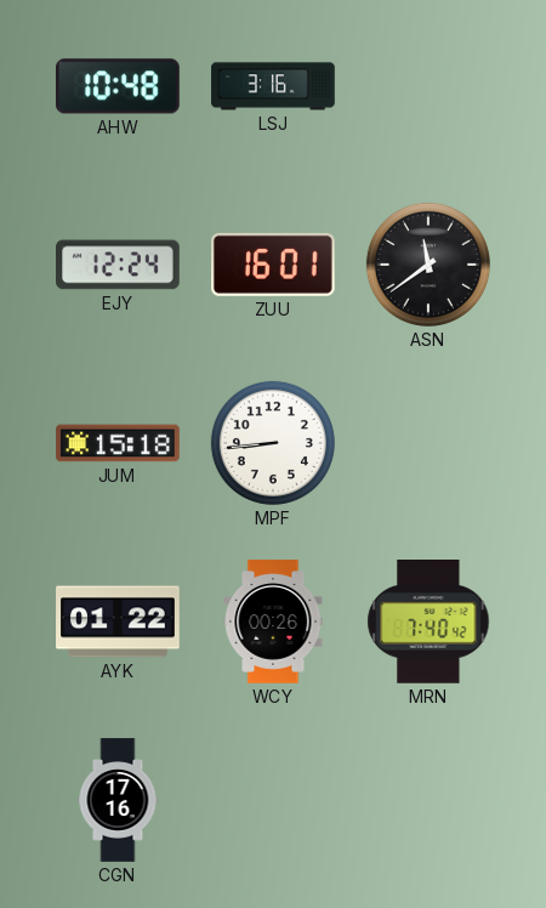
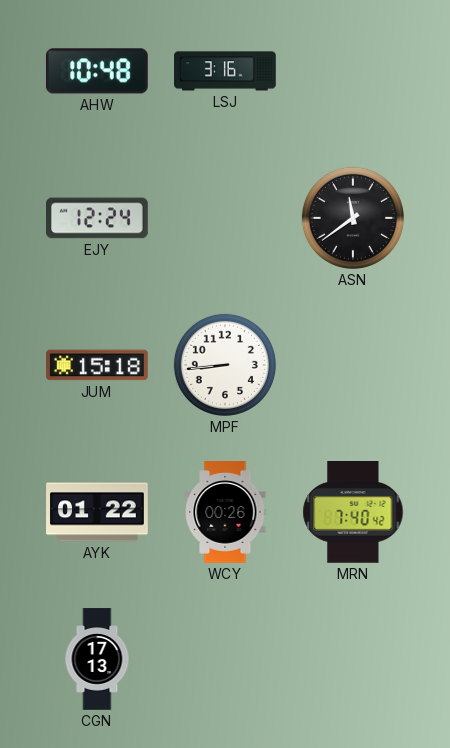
ZUU: 16:01 -> none
CGN: 17:16 -> 17:13
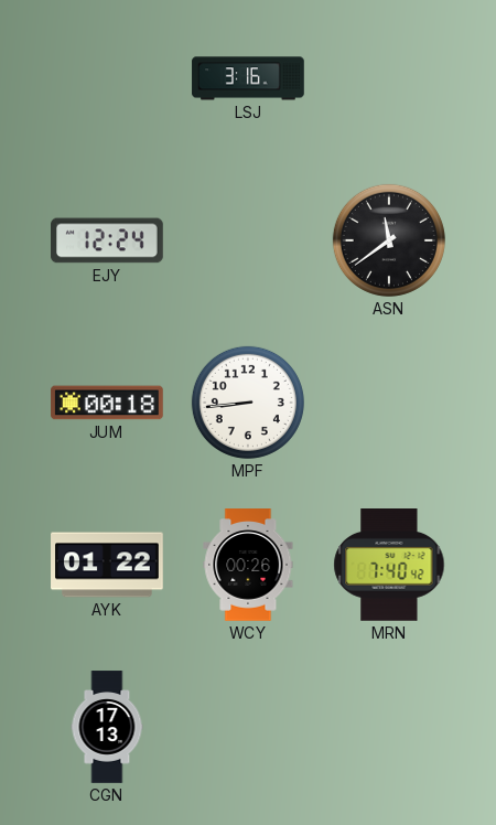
AHW: 10:48 -> none
JUM: 15:18 -> 00:18
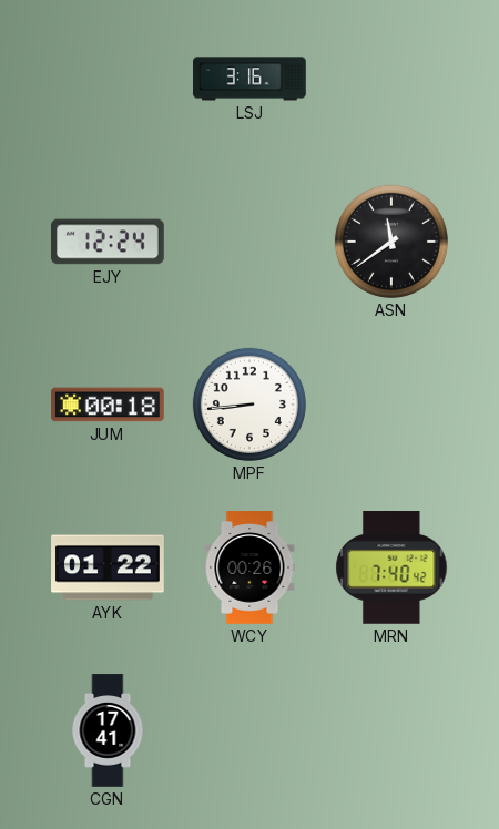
CGN: 17:13 -> 17:41
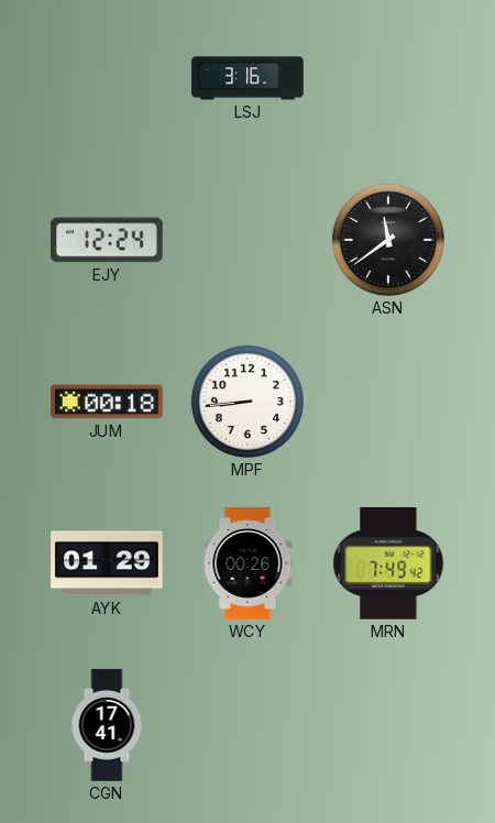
AYK: 01:22 -> 01:29
MRN: 7:40 -> 7:49
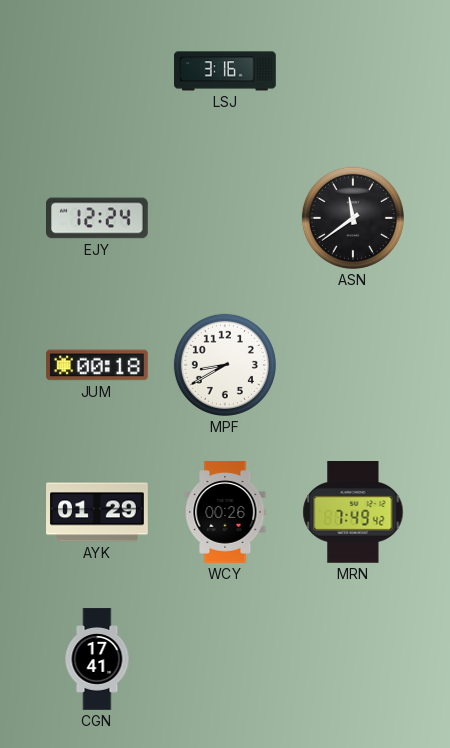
MPF: 8:44 -> 8:40
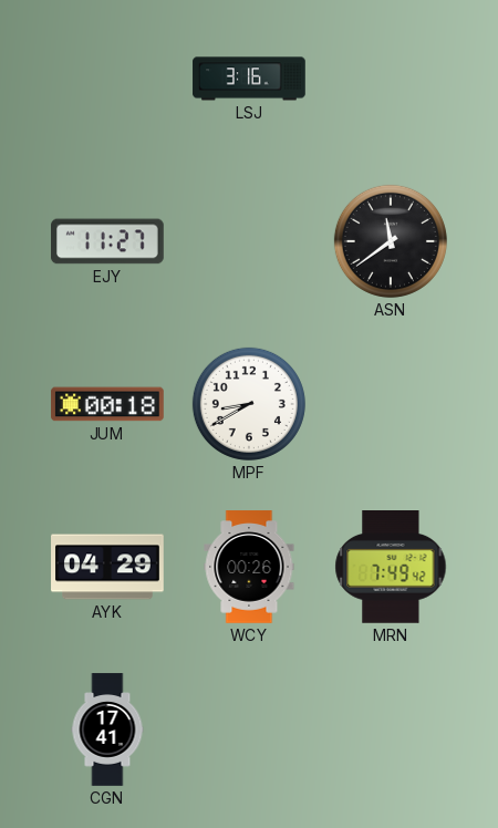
EJY: 12:24 -> 11:27
AYK: 01:29 -> 04:29
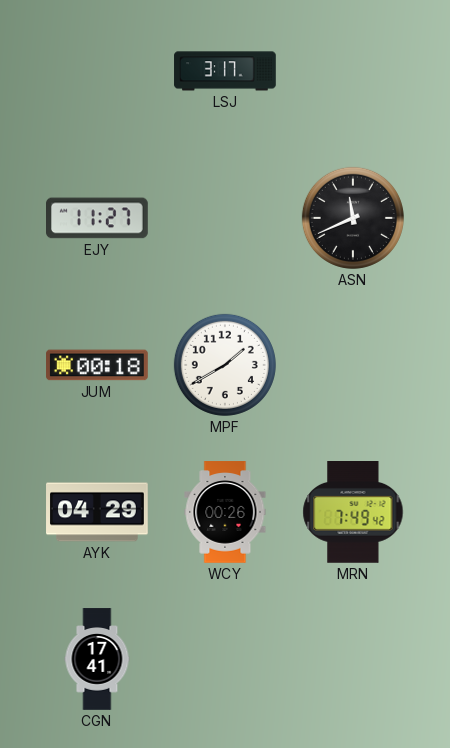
LSJ: 3:16 -> 3:17
ASN: 11:39 -> 11:41
MPF: 8:40 -> 1:40
